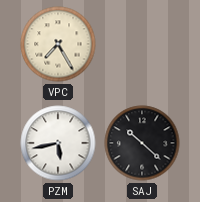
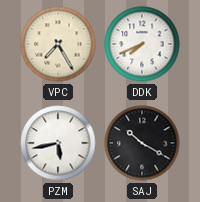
DDK: none -> 7:41
SAJ: 10:22 -> 10:20
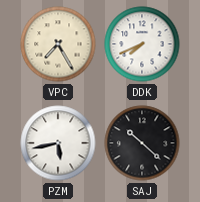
SAJ: 10:20 -> 10:22
